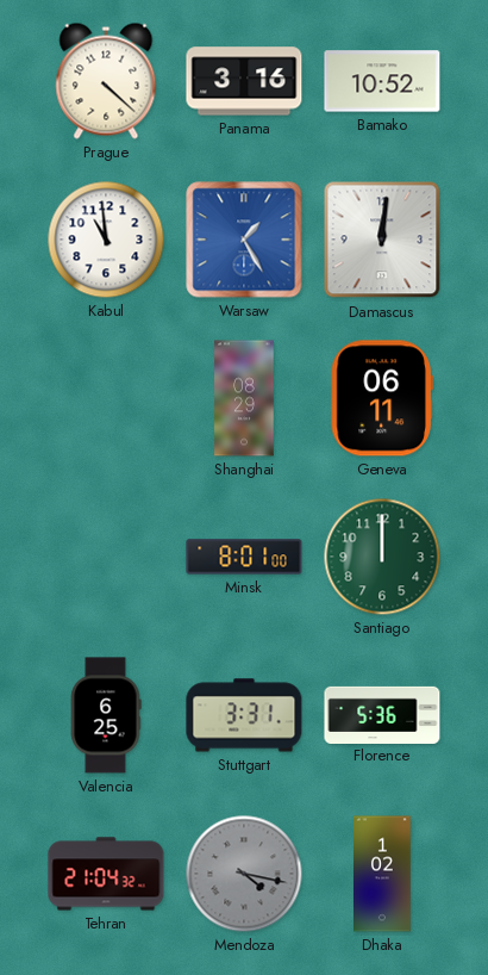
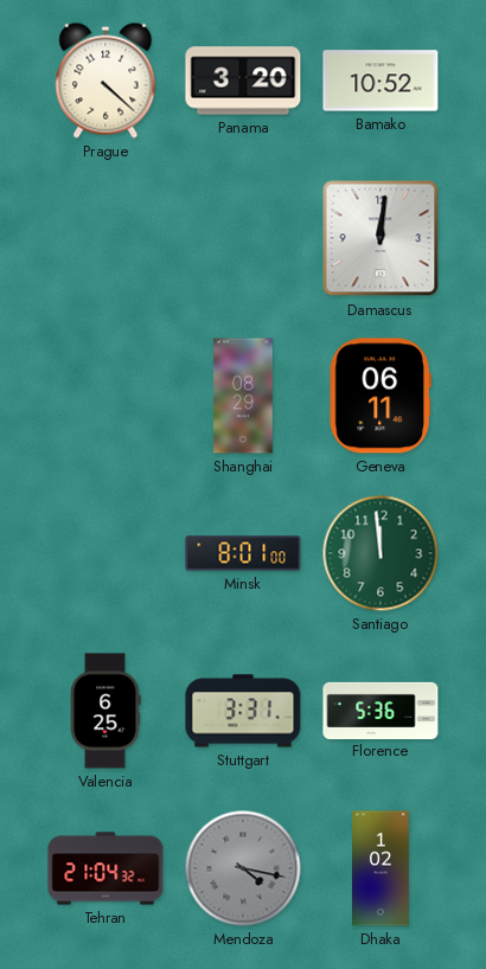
Panama: 3:16 -> 3:20
Kabul: 10:59 -> none
Warsaw: 1:25 -> none
Santiago: 12:00 -> 11:59
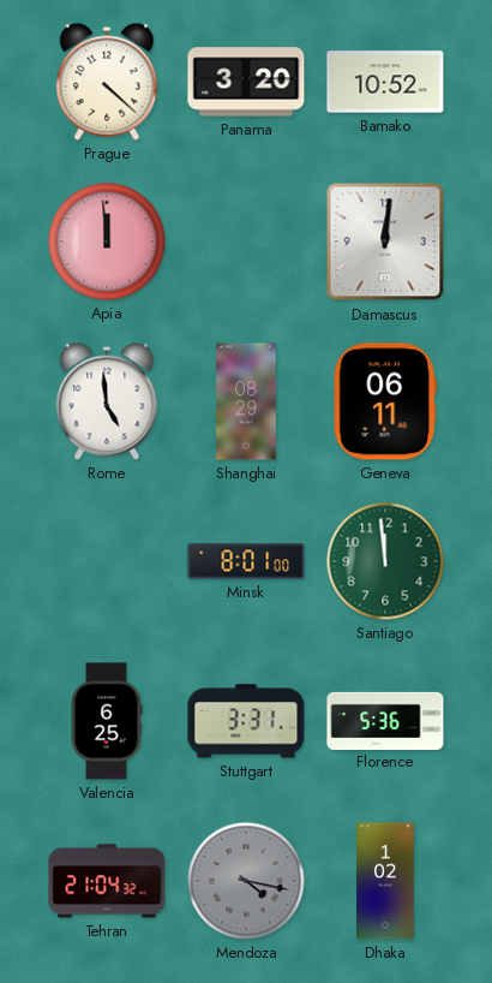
Apia: none -> 11:59
Rome: none -> 4:59
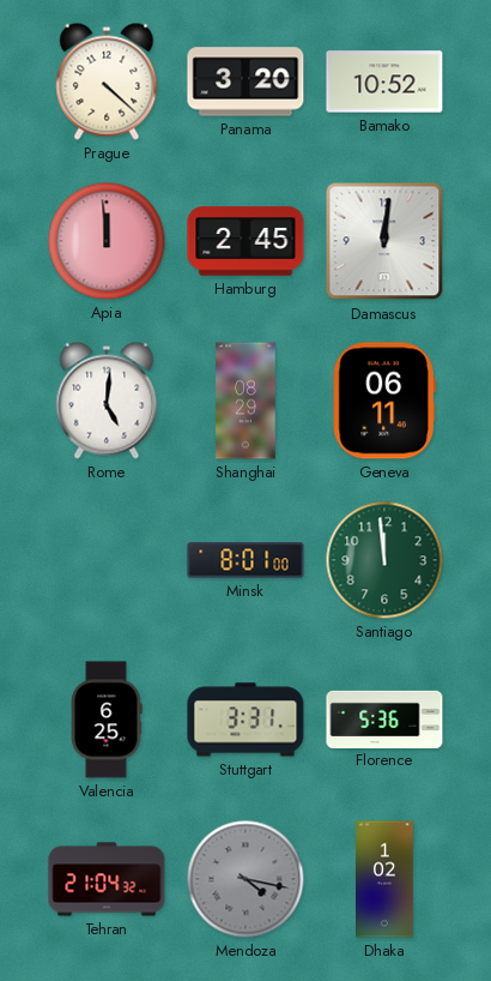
Hamburg: none -> 2:45
Rome: 4:59 -> 5:01
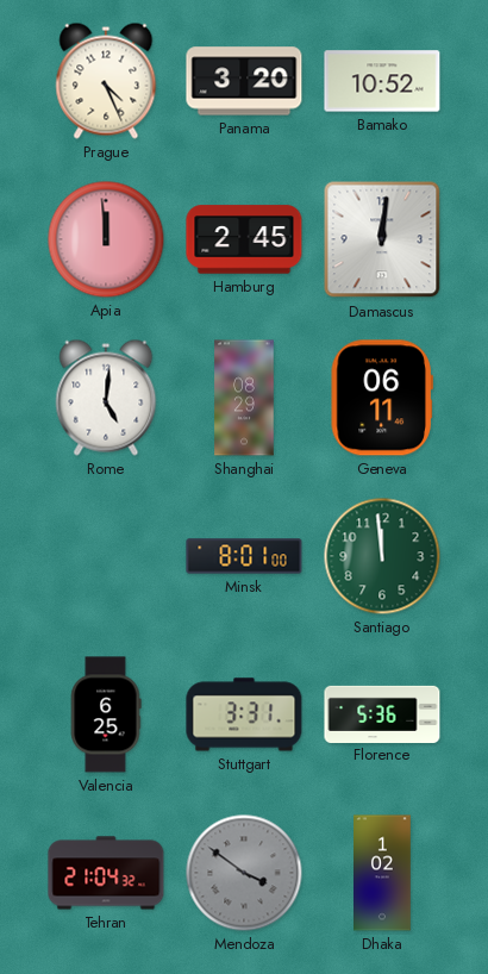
Prague: 4:22 -> 4:26
Mendoza: 4:17 -> 3:51
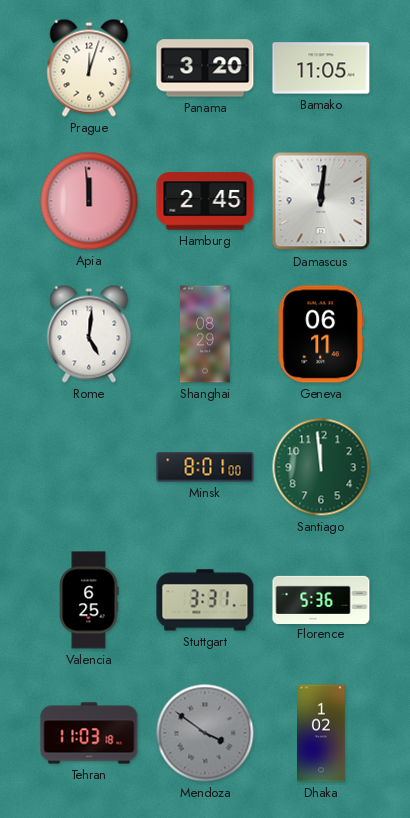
Prague: 4:26 -> 12:03
Bamako: 10:52 -> 11:05
Tehran: 21:04 -> 11:03
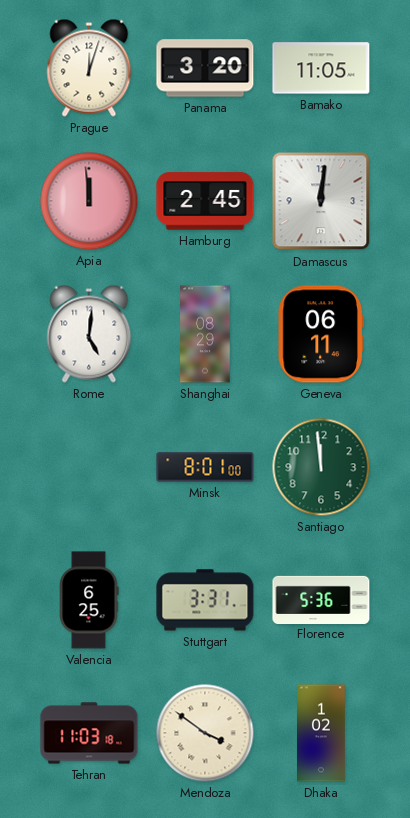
Mendoza dial: grey -> cream
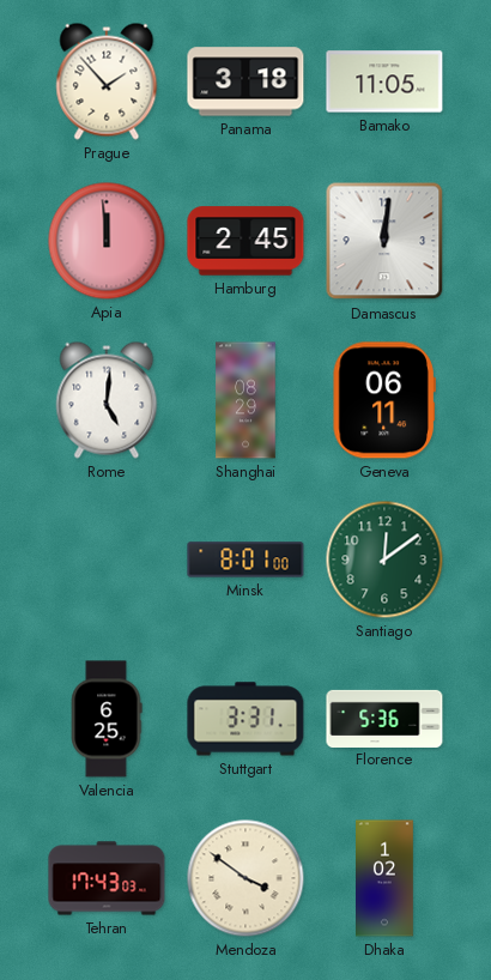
Prague: 12:03 -> 1:53
Panama: 3:20 -> 3:18
Santiago: 11:59 -> 12:09
Tehran: 11:03 -> 17:43
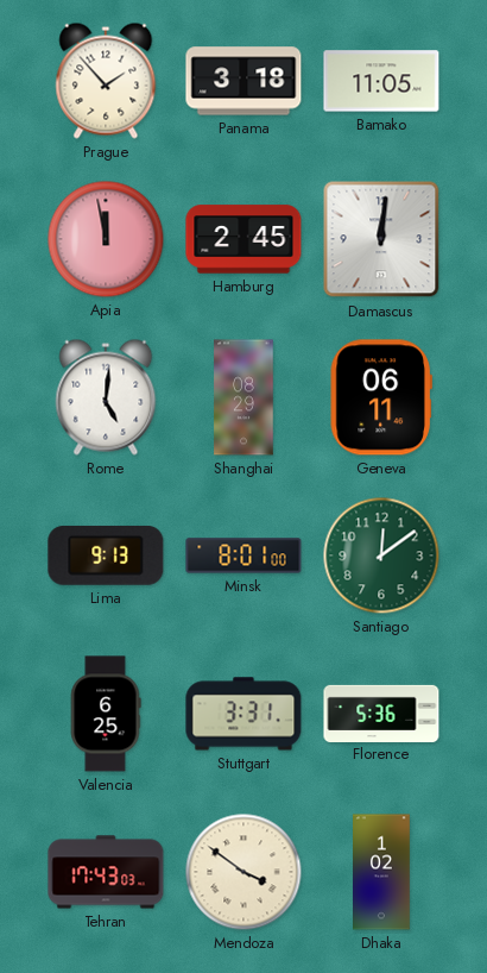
Apia: 11:59 -> 11:58
Lima: none -> 9:13
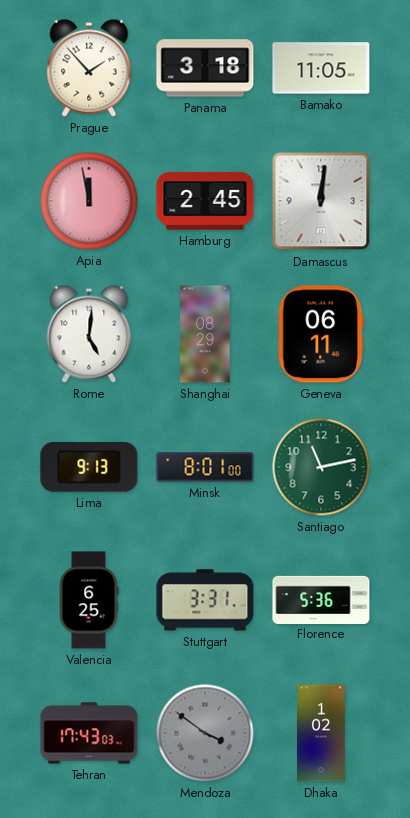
Santiago: 12:09 -> 11:13
Mendoza dial: cream -> grey
